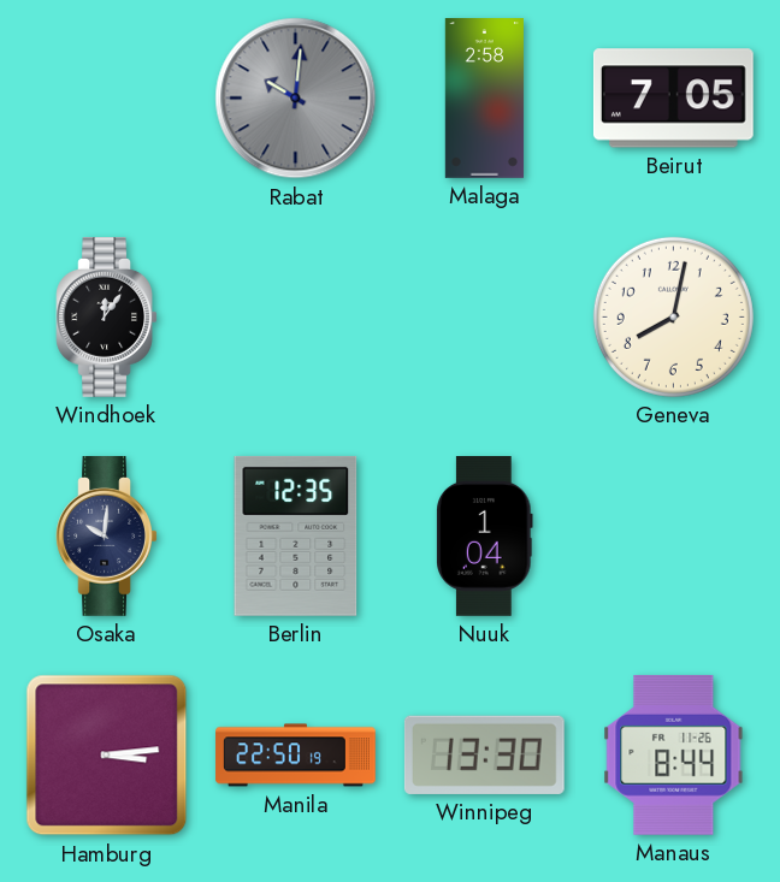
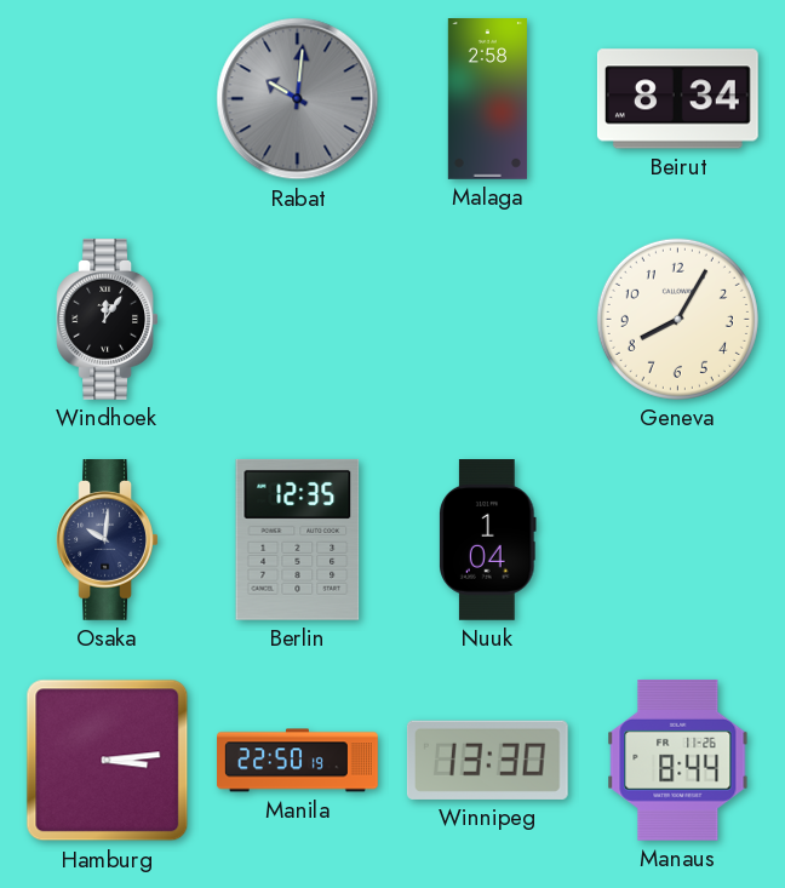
Beirut: 7:05 -> 8:34
Geneva: 8:02 -> 8:05
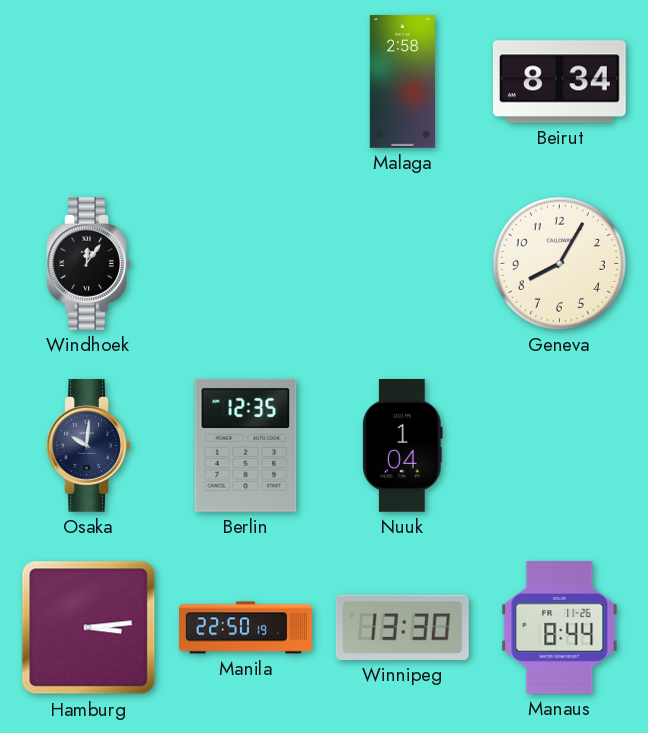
Rabat: 10:01 -> none
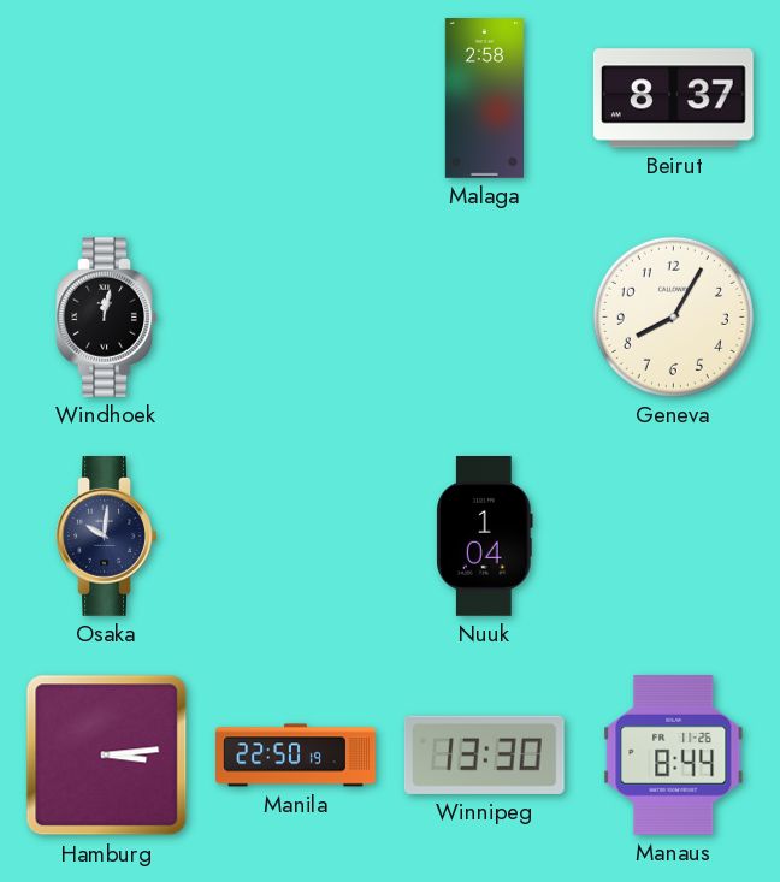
Beirut: 8:34 -> 8:37
Windhoek: 12:06 -> 12:02
Berlin: 12:35 -> none
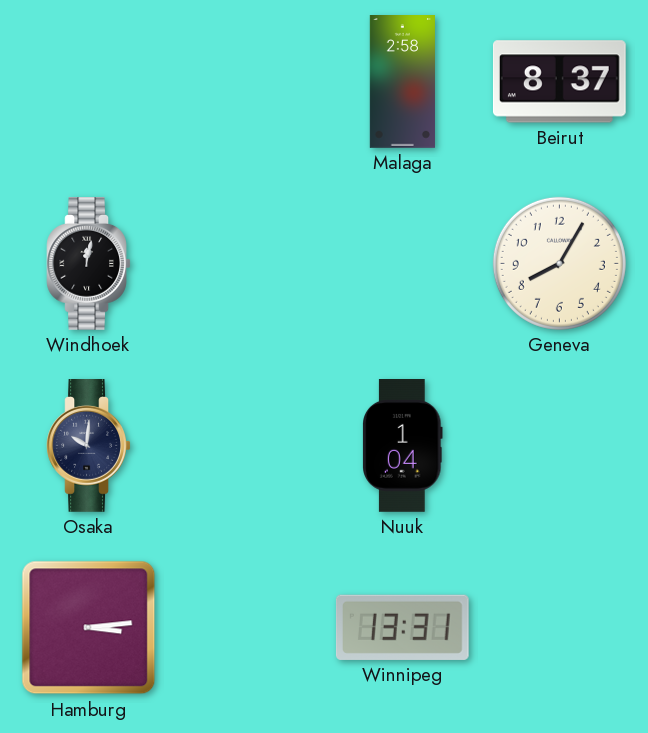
Manila: 22:50 -> none
Winnipeg: 13:30 -> 13:31
Manaus: 8:44 -> none
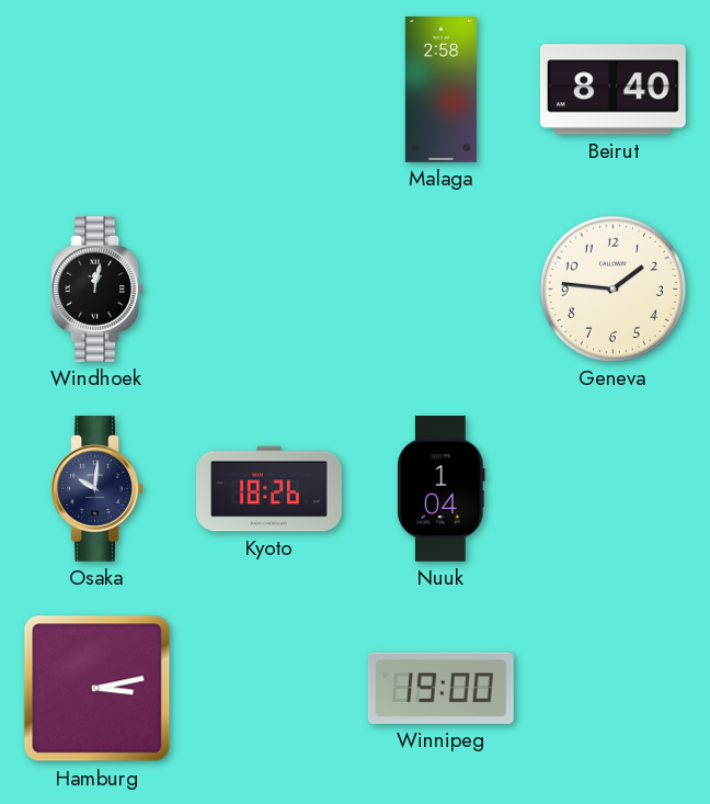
Beirut: 8:37 -> 8:40
Geneva: 8:05 -> 1:46
Kyoto: none -> 18:26
Hamburg: 3:14 -> 3:13
Winnipeg: 13:31 -> 19:00
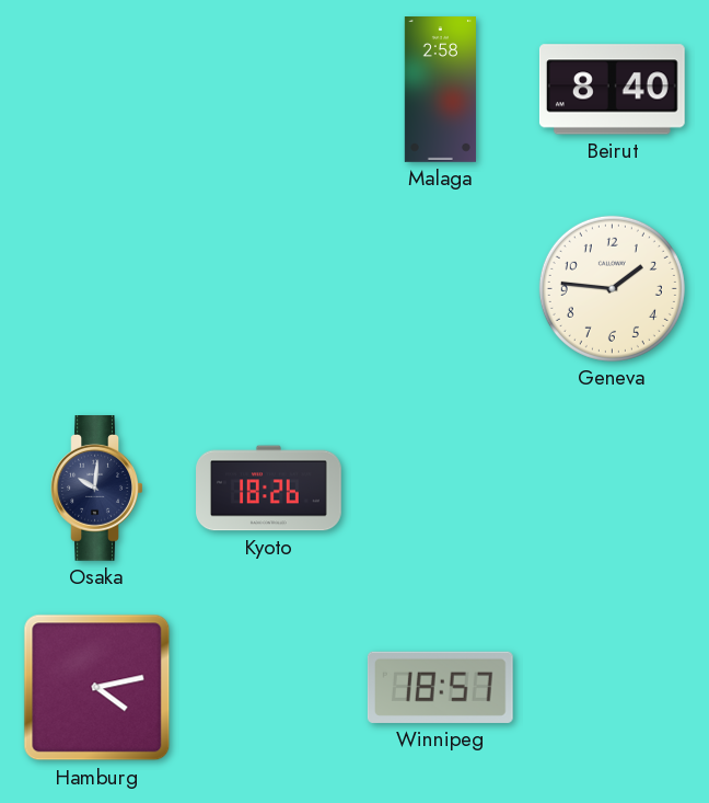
Windhoek: 12:02 -> none
Nuuk: 1:04 -> none
Hamburg: 3:13 -> 4:13
Winnipeg: 19:00 -> 18:57
